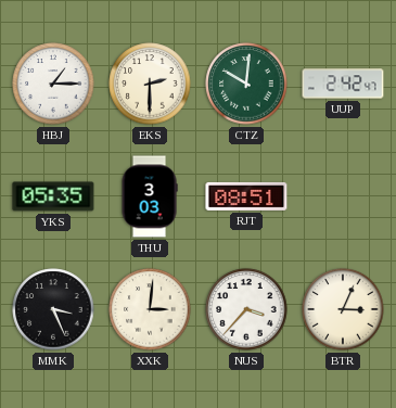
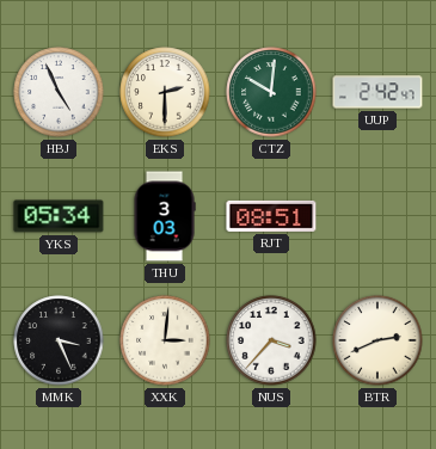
HBJ: 1:15 -> 4:56
YKS: 05:35 -> 05:34
BTR: 3:04 -> 2:41
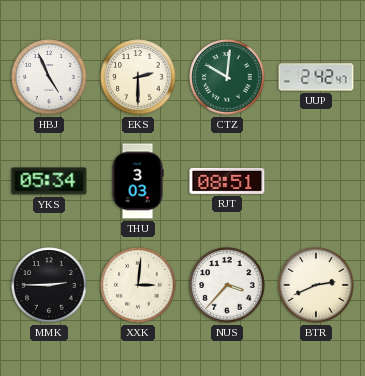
MMK: 3:26 -> 2:45
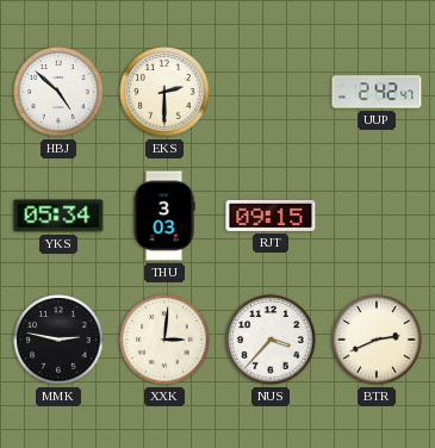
HBJ: 4:56 -> 4:52
CTZ: 10:01 -> none
RJT: 08:51 -> 09:15
MMK: 2:45 -> 2:47
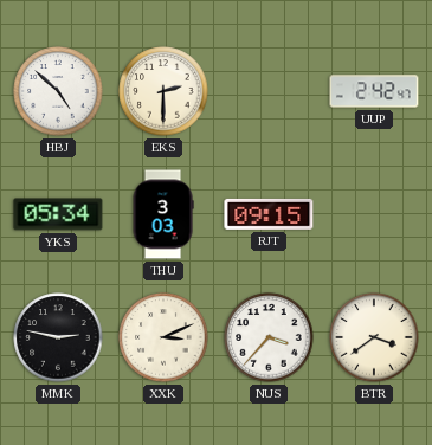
XXK: 3:01 -> 3:11
BTR: 2:41 -> 3:39
